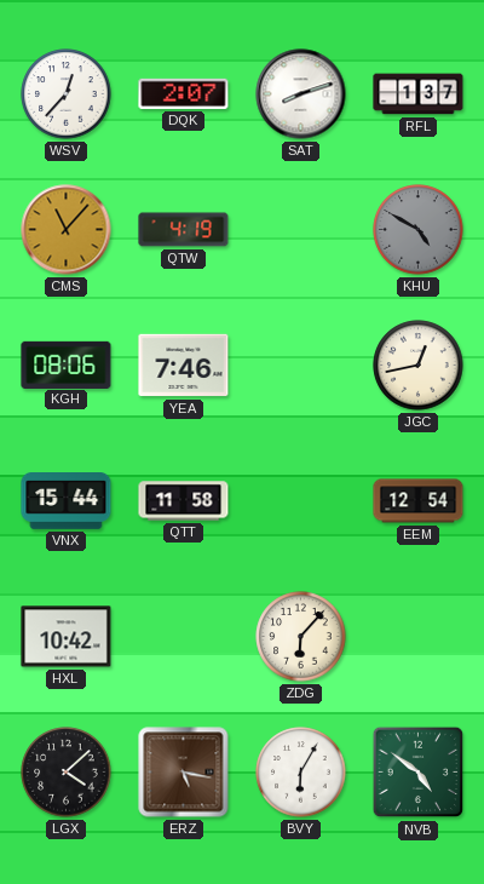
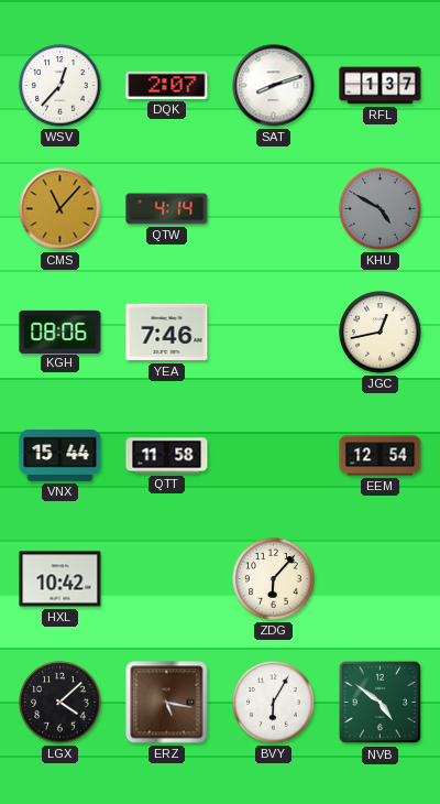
QTW: 4:19 -> 4:14
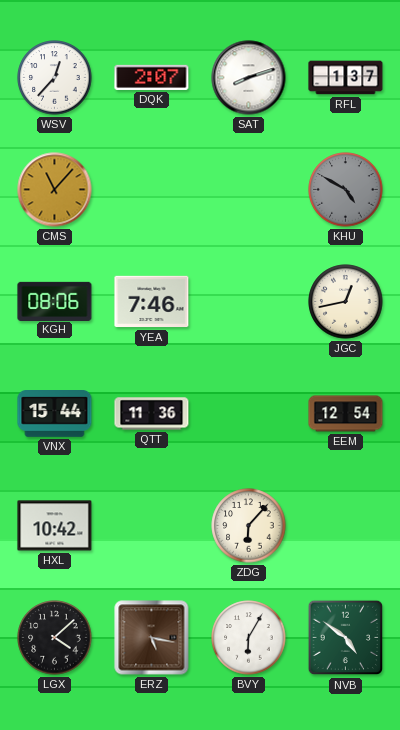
QTW: 4:14 -> none
QTT: 11:58 -> 11:36
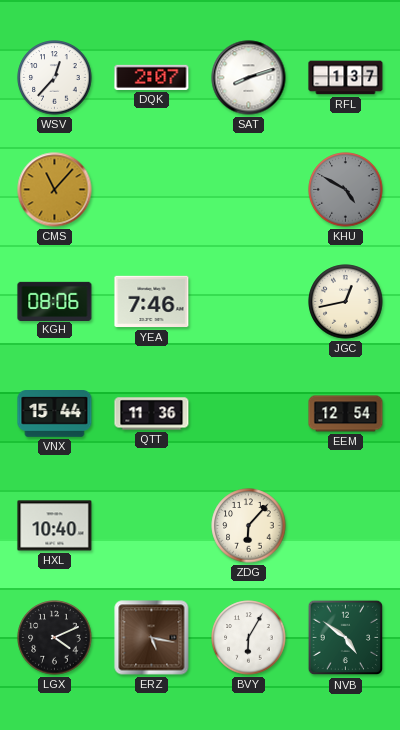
HXL: 10:42 -> 10:40
LGX: 4:08 -> 4:11
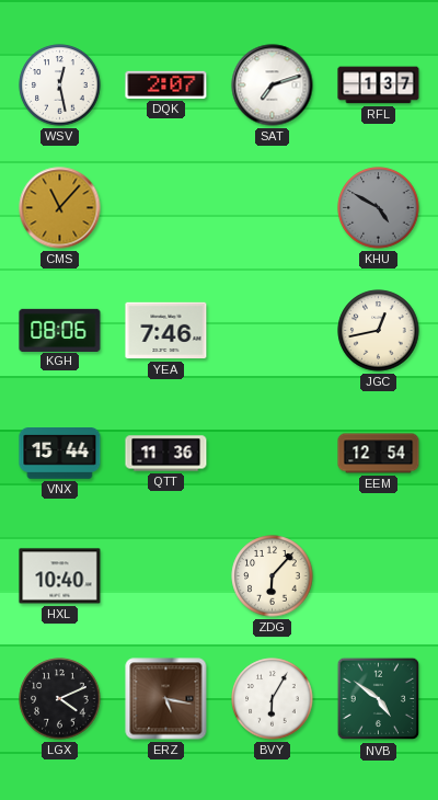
WSV: 12:37 -> 12:28
SAT: 8:12 -> 7:12
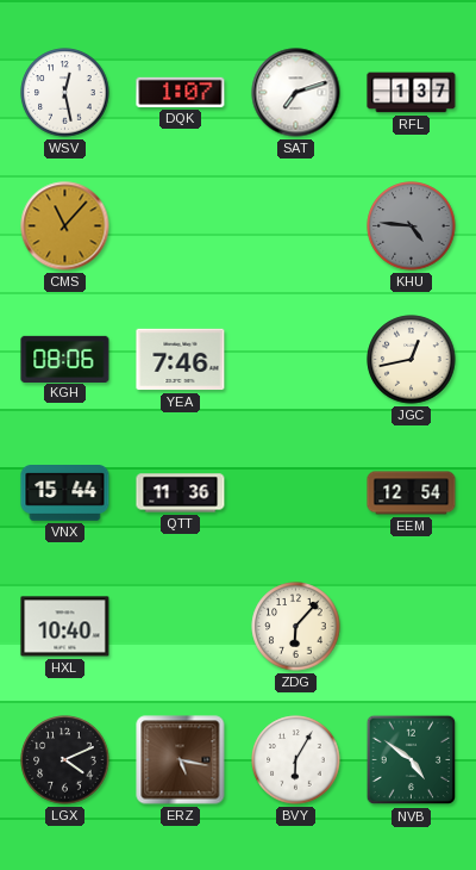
DQK: 2:07 -> 1:07
KHU: 4:50 -> 4:46
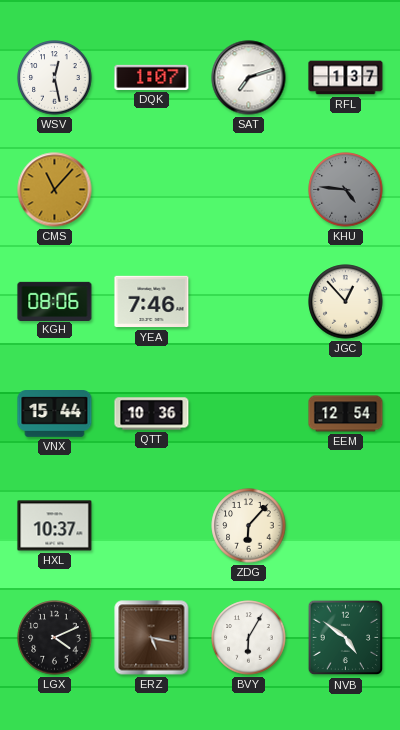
JGC: 12:43 -> 12:53
QTT: 11:36 -> 10:36
HXL: 10:40 -> 10:37
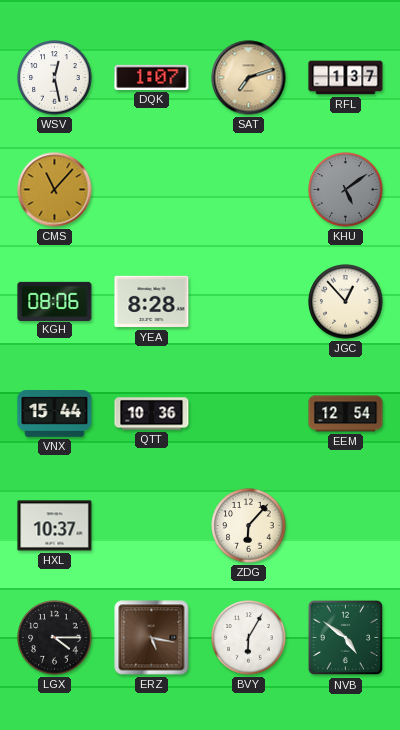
SAT dial: white -> champagne
KHU: 4:46 -> 5:09
YEA: 7:46 -> 8:28
LGX: 4:11 -> 4:15
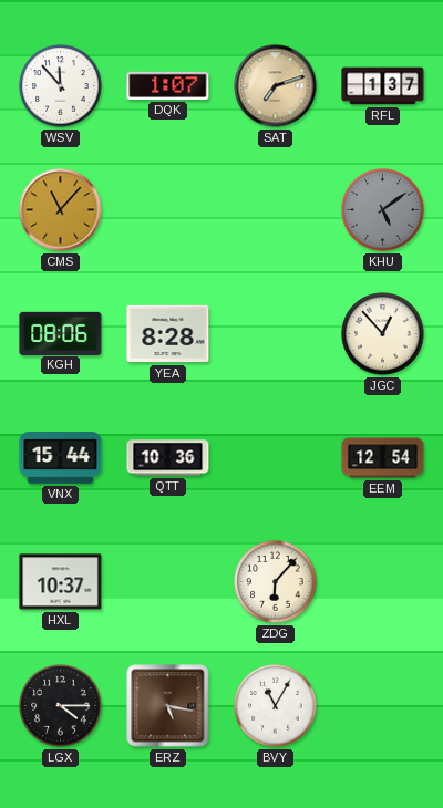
WSV: 12:28 -> 11:53
BVY: 6:05 -> 11:05
NVB: 4:51 -> none
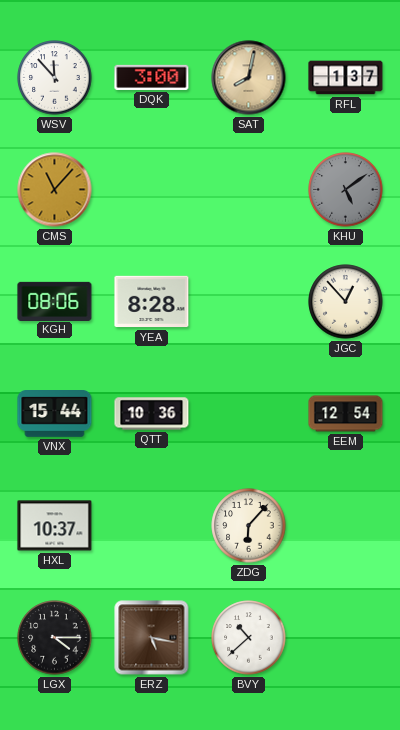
DQK: 1:07 -> 3:00
SAT: 7:12 -> 8:02
BVY: 11:05 -> 10:38
